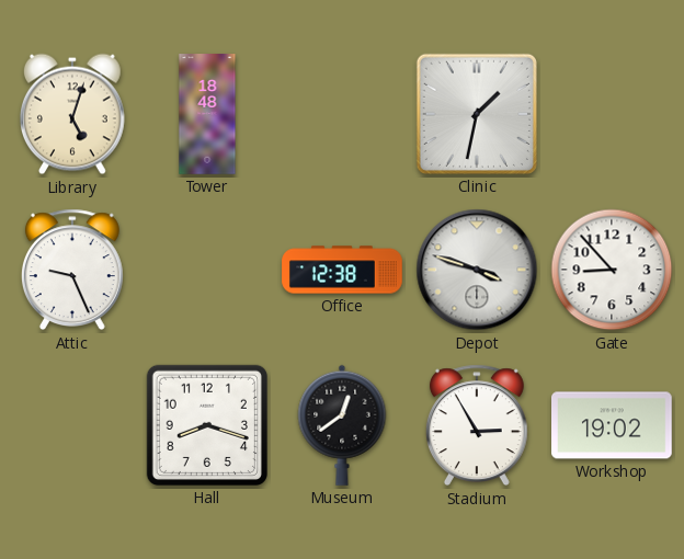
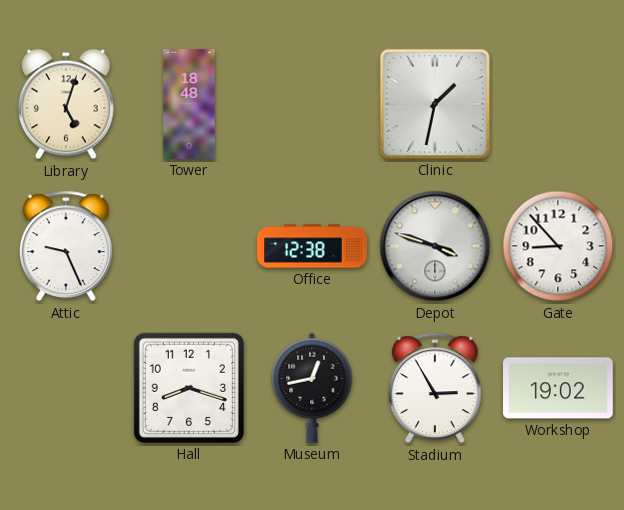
Museum: 12:39 -> 12:43
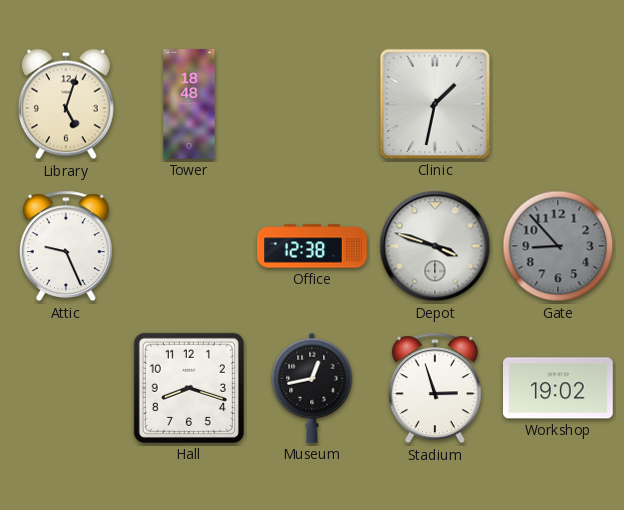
Gate dial: white -> grey
Stadium: 2:55 -> 2:57
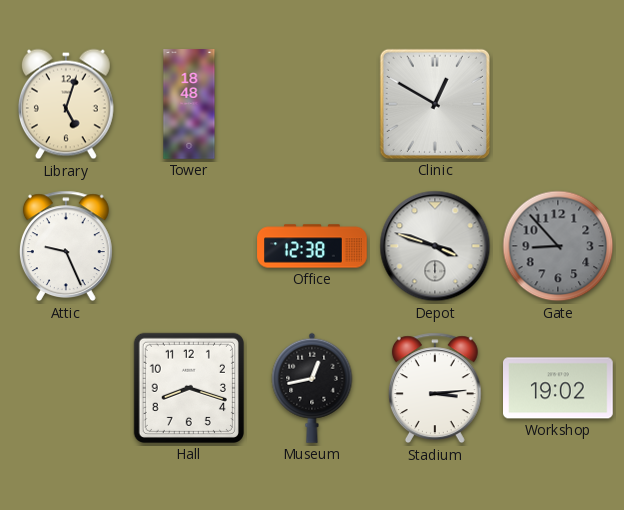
Clinic: 1:32 -> 12:50
Stadium: 2:57 -> 3:14
